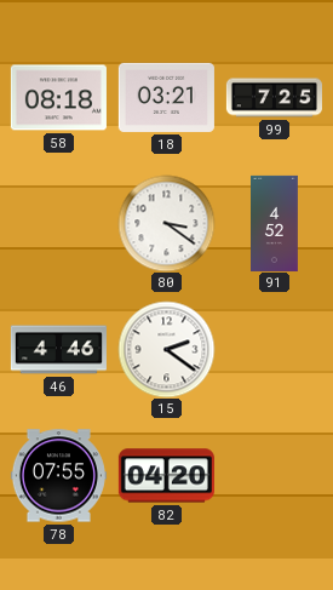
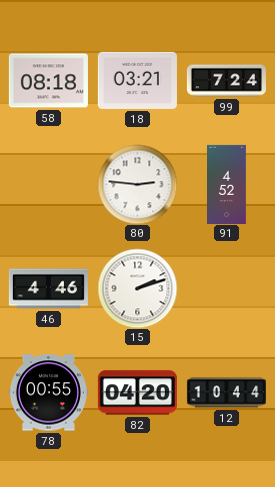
99: 7:25 -> 7:24
80: 3:21 -> 2:46
15: 2:21 -> 2:12
78: 07:55 -> 00:55
12: none -> 10:44
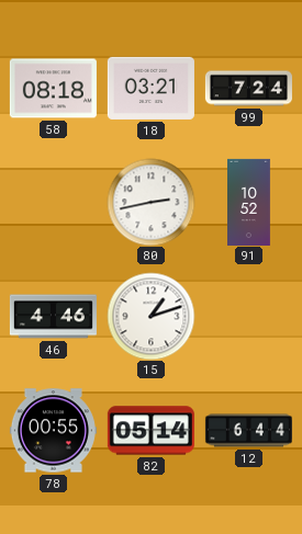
80: 2:46 -> 2:43
91: 4:52 -> 10:52
15: 2:12 -> 1:12
82: 04:20 -> 05:14
12: 10:44 -> 6:44
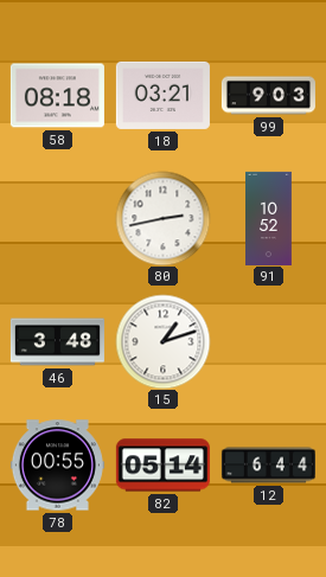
99: 7:24 -> 9:03
46: 4:46 -> 3:48
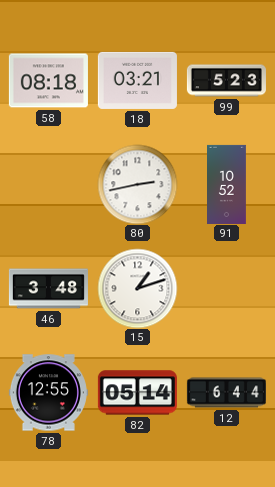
99: 9:03 -> 5:23
78: 00:55 -> 12:55
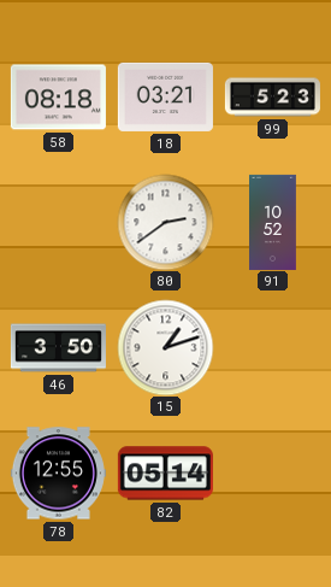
80: 2:43 -> 2:39
46: 3:48 -> 3:50
12: 6:44 -> none
